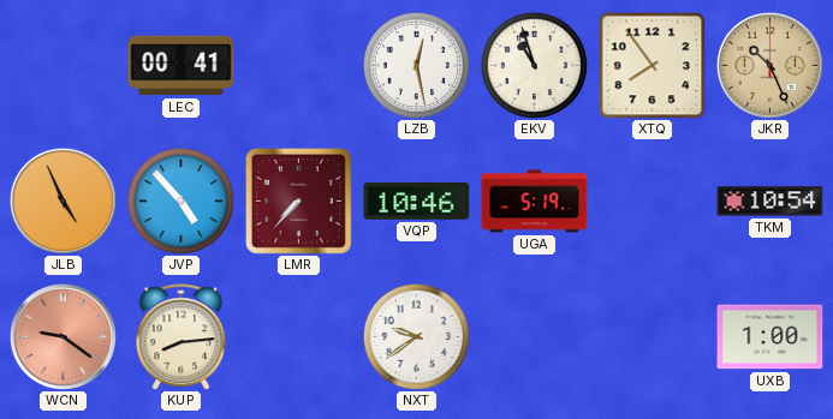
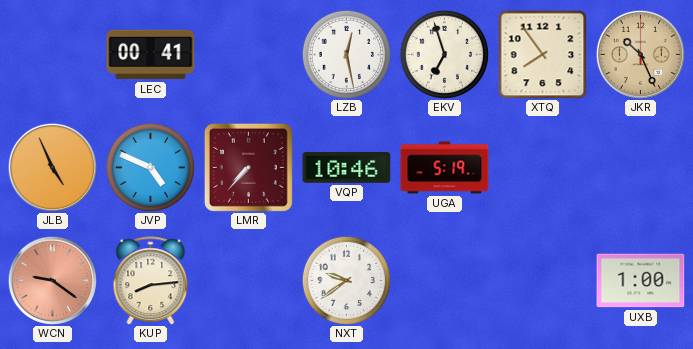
EKV: 10:57 -> 6:57
JVP: 4:53 -> 4:49
TKM: 10:54 -> none
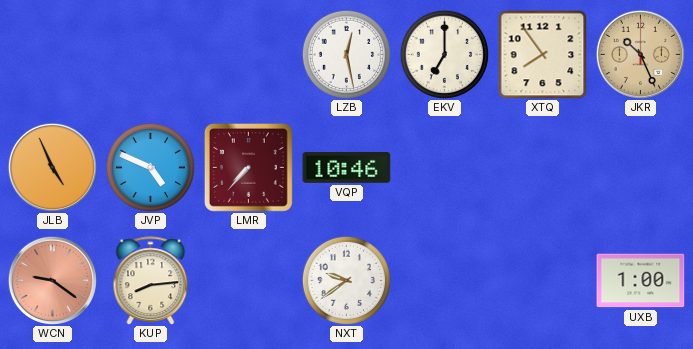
LEC: 00:41 -> none
EKV: 6:57 -> 7:00
UGA: 5:19 -> none
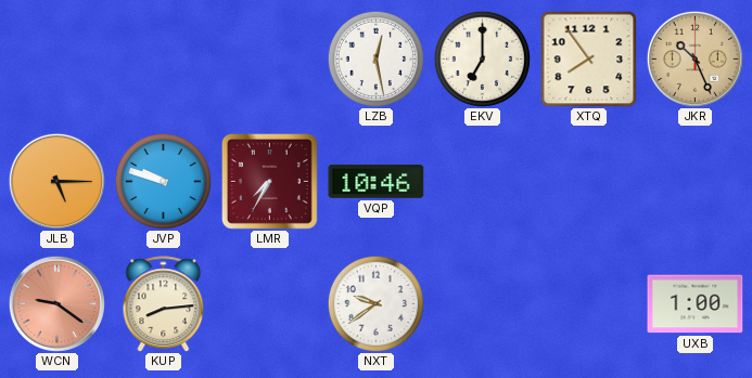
JLB: 4:56 -> 5:15
JVP: 4:49 -> 9:48
LMR: 7:37 -> 7:35
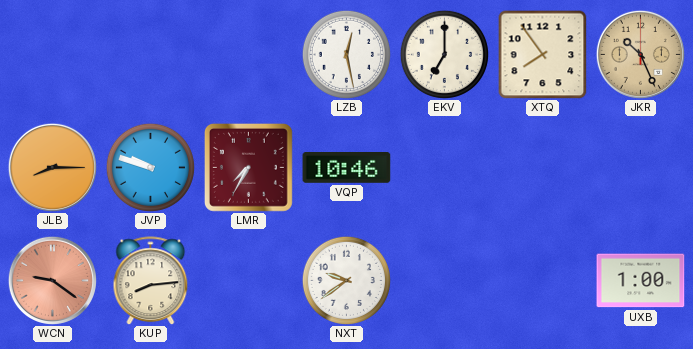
JLB: 5:15 -> 8:15
